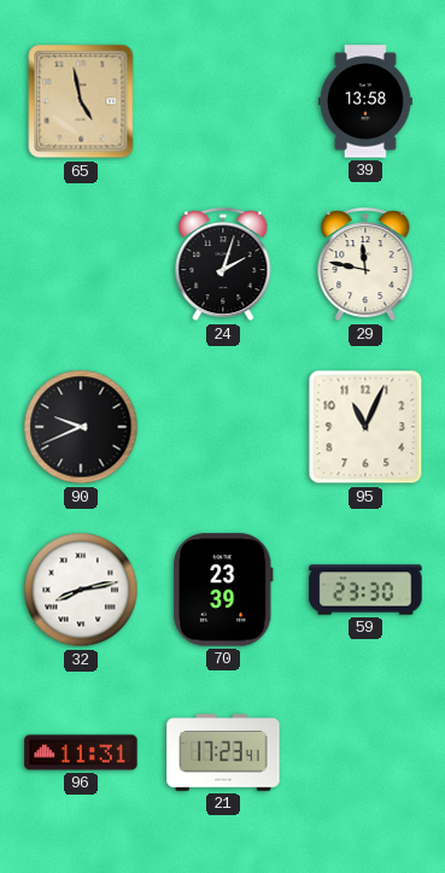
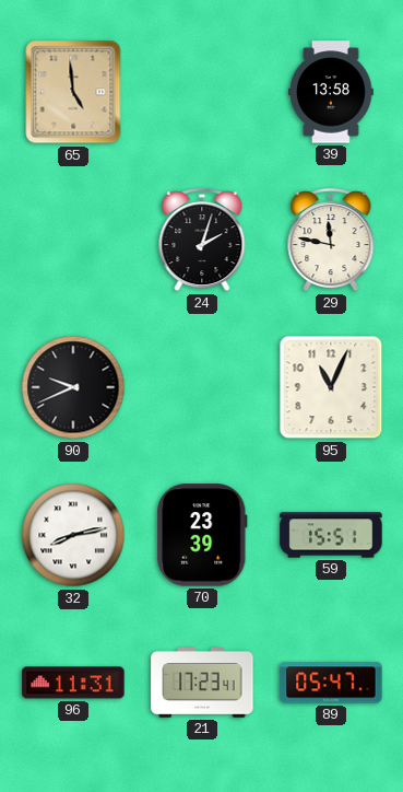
65: 4:58 -> 4:59
59: 23:30 -> 15:51
89: none -> 05:47
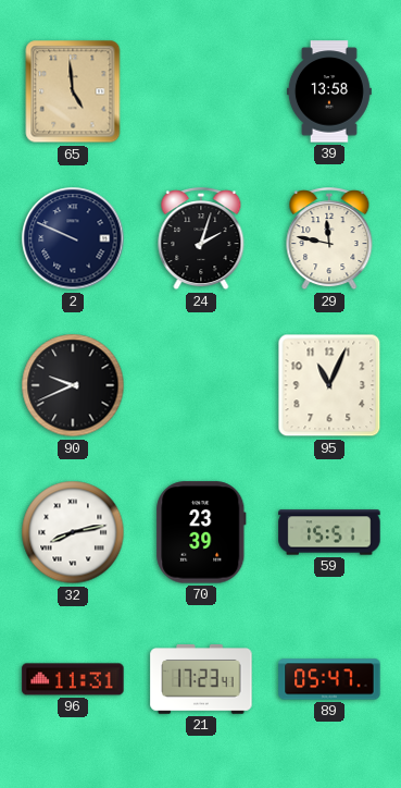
2: none -> 9:49
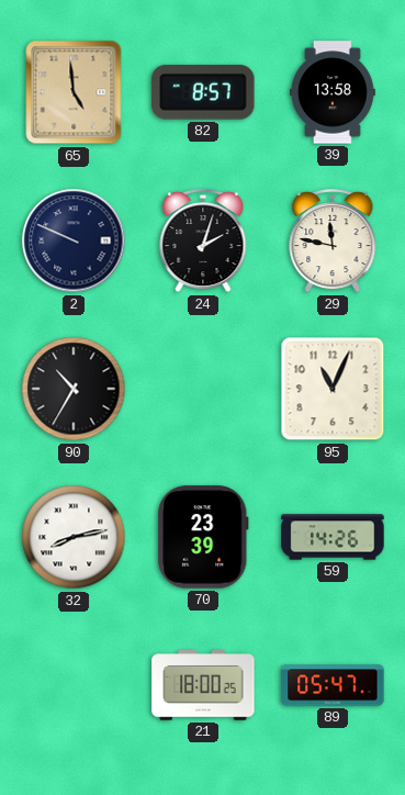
82: none -> 8:57
90: 9:41 -> 10:35
59: 15:51 -> 14:26
96: 11:31 -> none
21: 17:23 -> 18:00
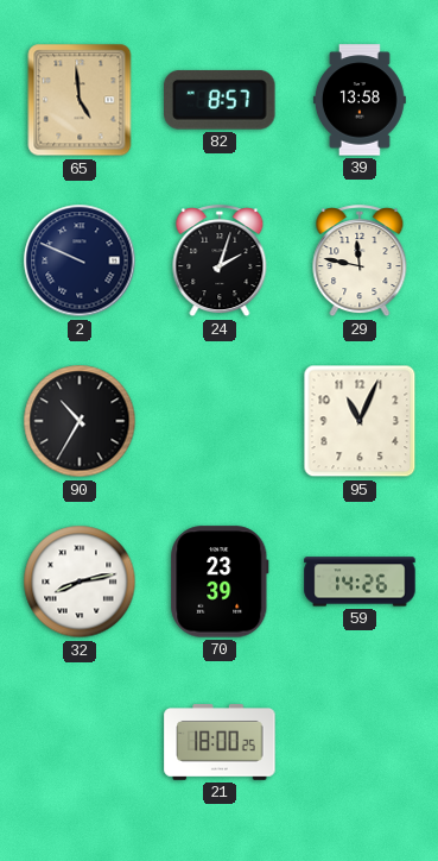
89: 05:47 -> none
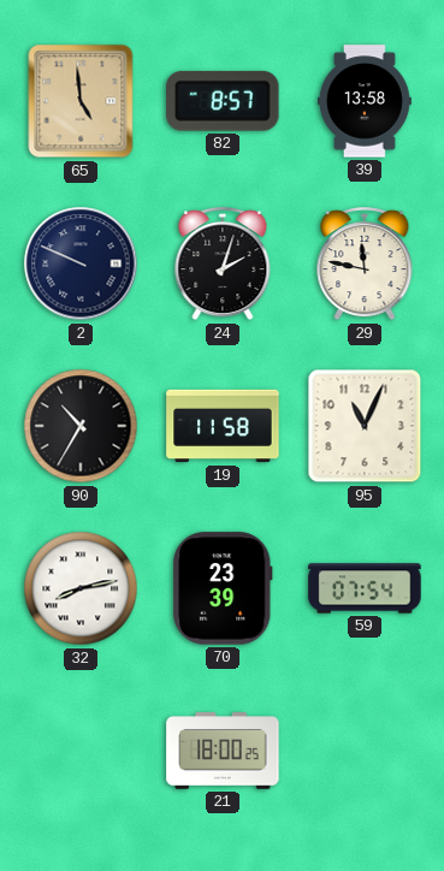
19: none -> 11:58
59: 14:26 -> 07:54
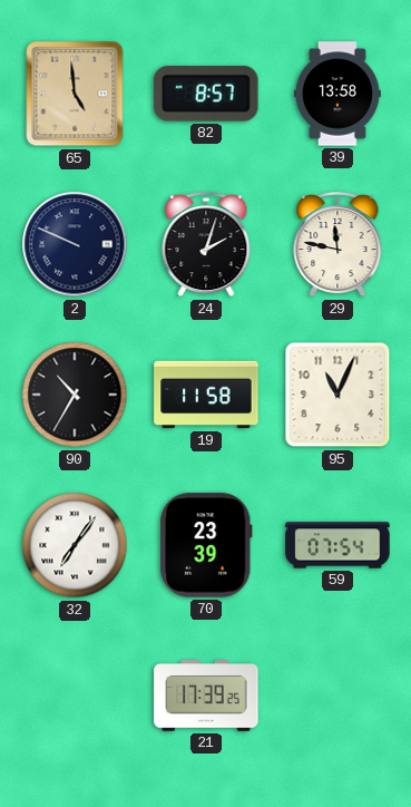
32: 8:13 -> 7:06
21: 18:00 -> 17:39
